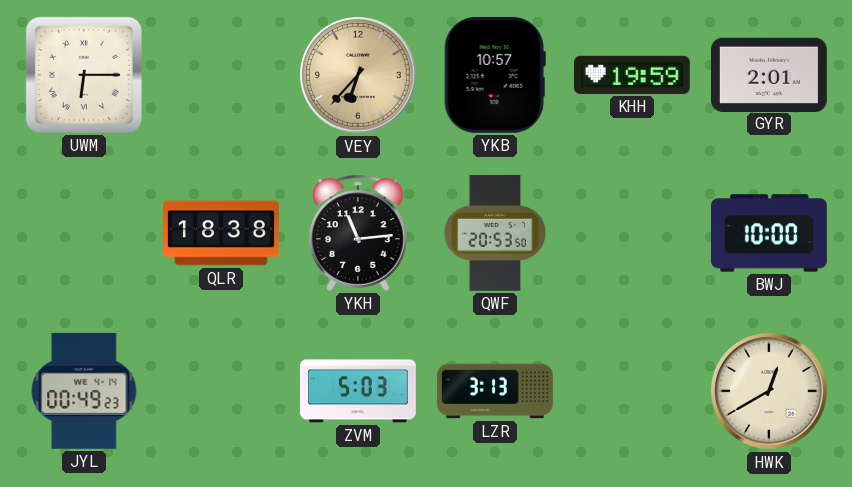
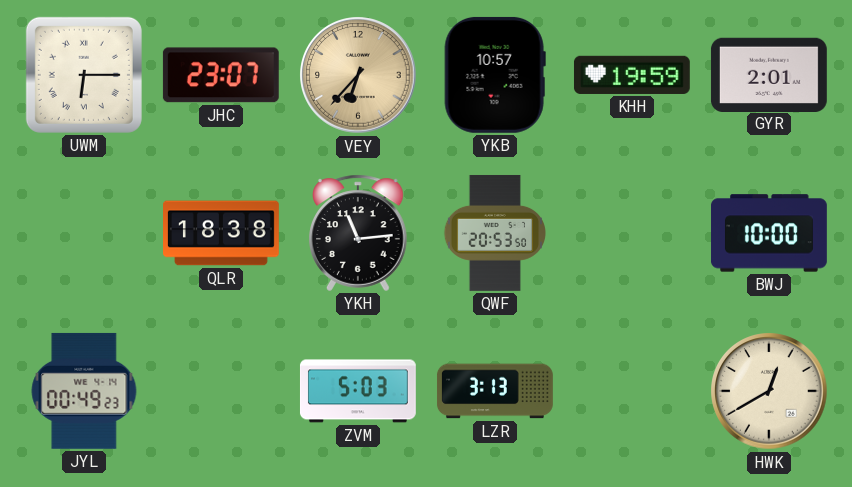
JHC: none -> 23:07
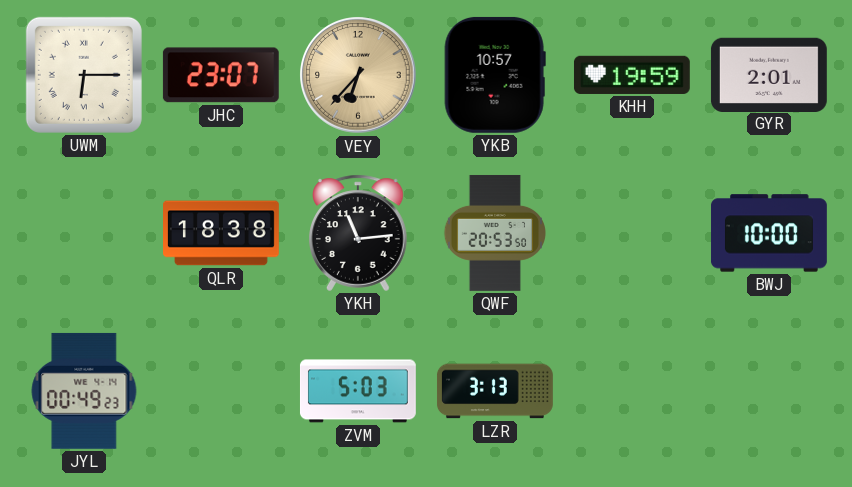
HWK: 12:40 -> none
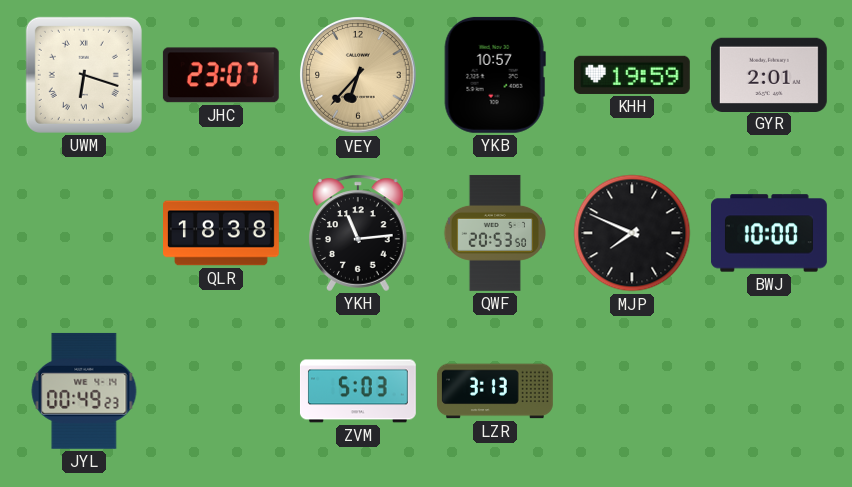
UWM: 6:15 -> 6:18
MJP: none -> 7:49
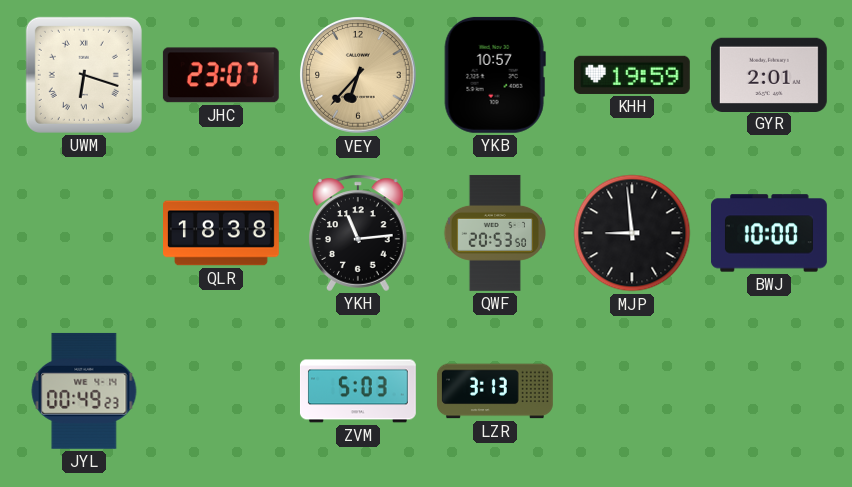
MJP: 7:49 -> 8:59
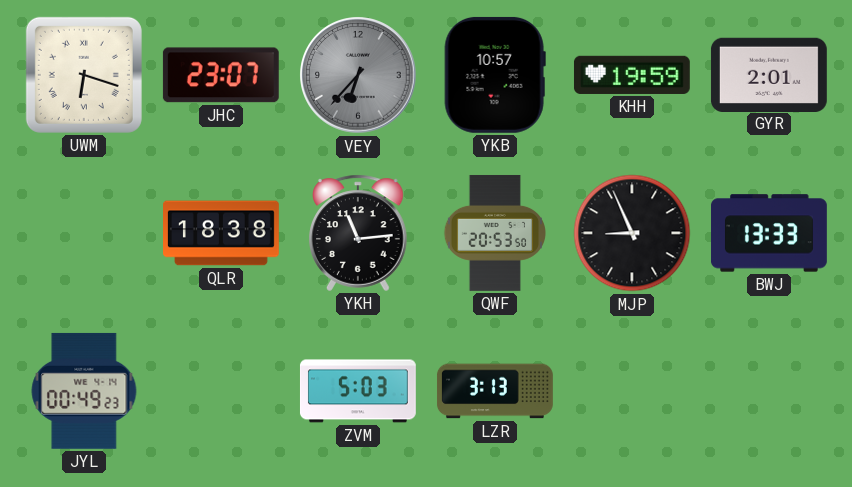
VEY dial: champagne -> grey
MJP: 8:59 -> 8:56
BWJ: 10:00 -> 13:33
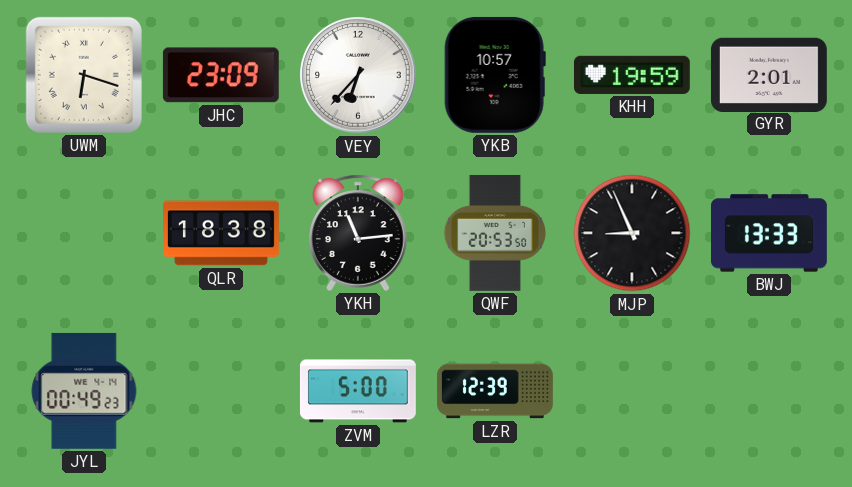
JHC: 23:07 -> 23:09
VEY dial: grey -> white
ZVM: 5:03 -> 5:00
LZR: 3:13 -> 12:39
